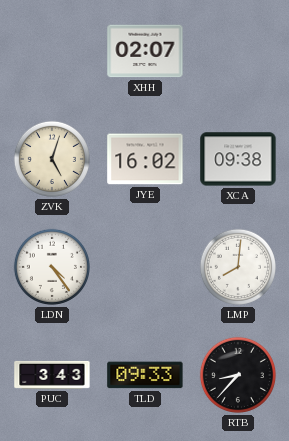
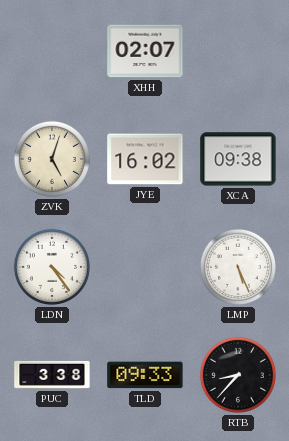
LMP: 8:01 -> 5:26
PUC: 3:43 -> 3:38
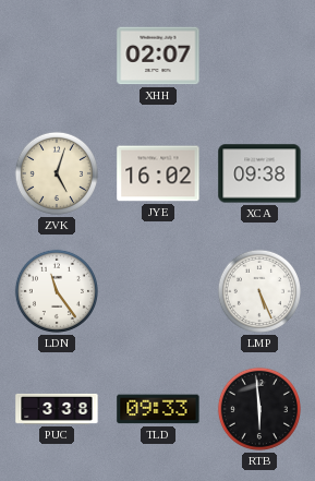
LDN: 4:24 -> 11:24
RTB: 8:37 -> 5:59
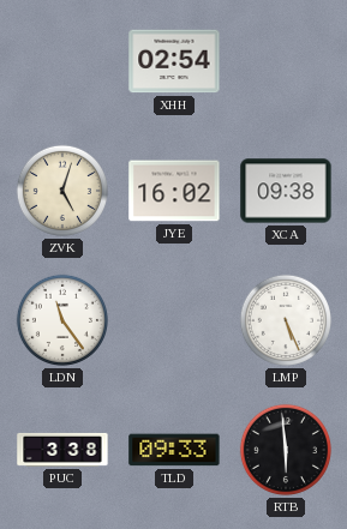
XHH: 02:07 -> 02:54
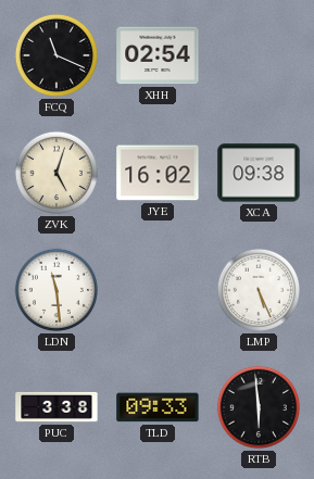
FCQ: none -> 11:19
LDN: 11:24 -> 11:29
